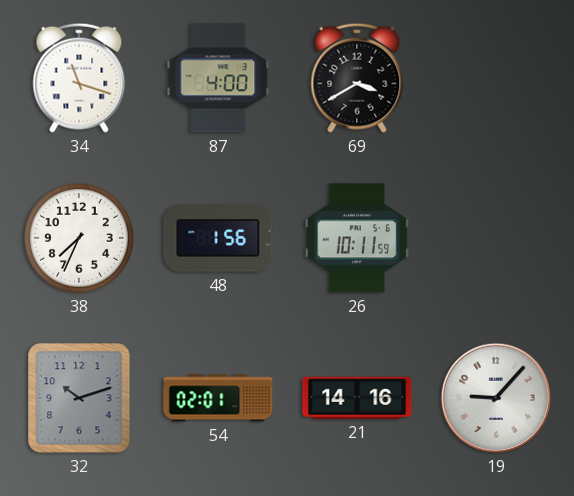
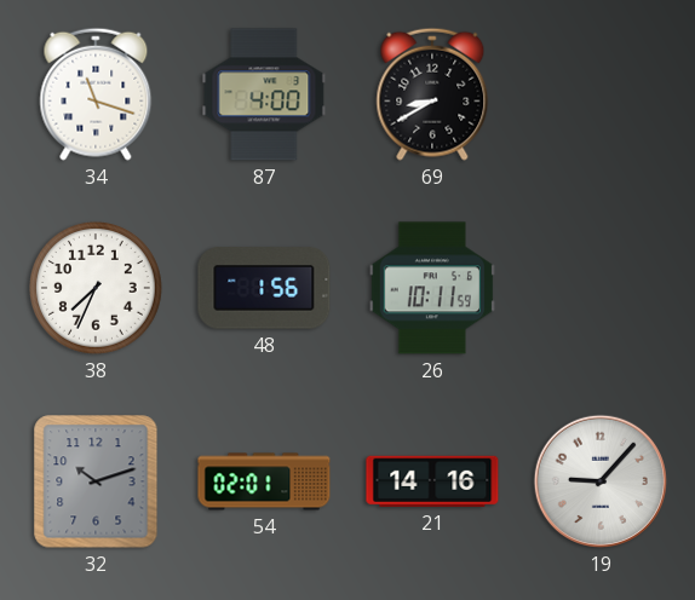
69: 3:40 -> 8:40
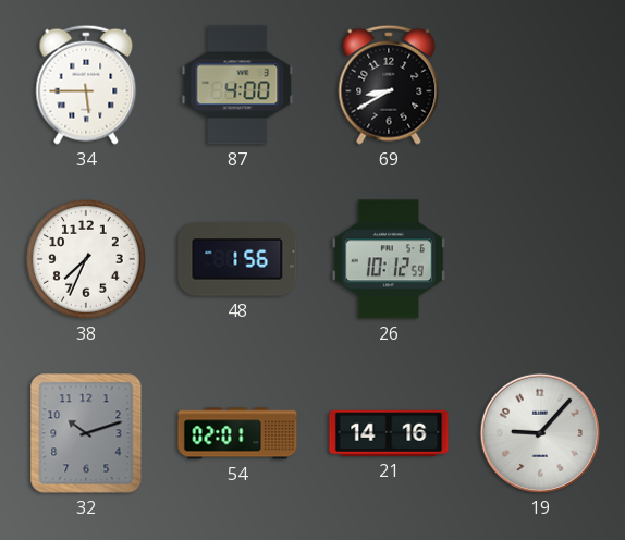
34: 11:18 -> 5:45
26: 10:11 -> 10:12
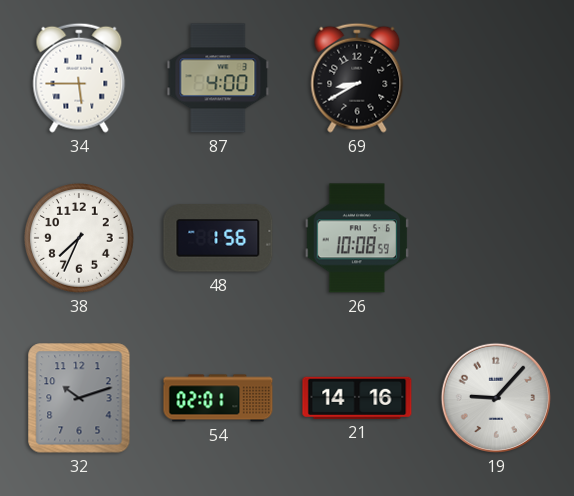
26: 10:12 -> 10:08
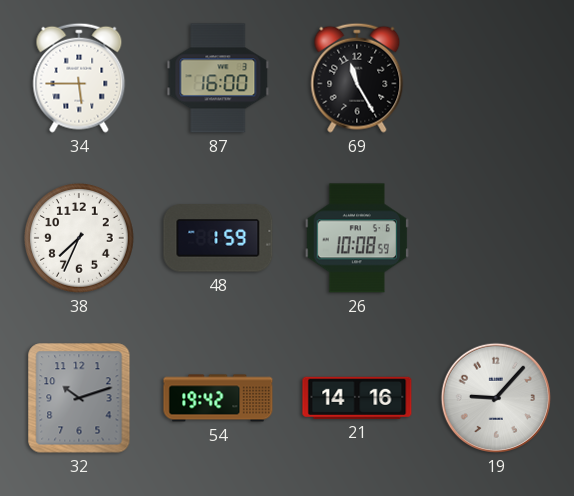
87: 4:00 -> 16:00
69: 8:40 -> 11:25
48: 1:56 -> 1:59
54: 02:01 -> 19:42
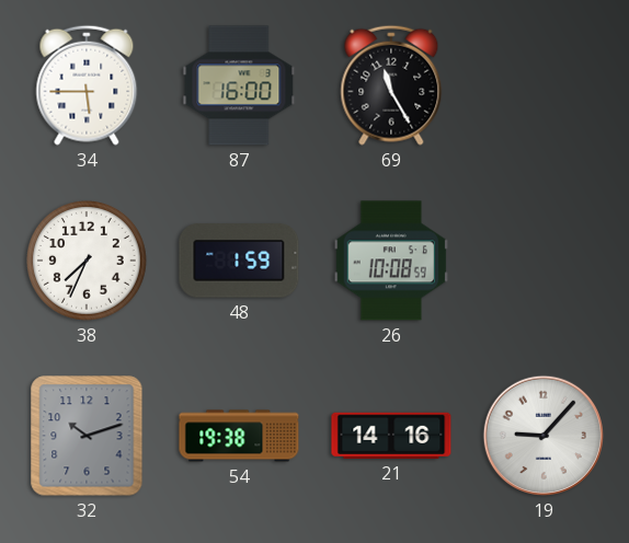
54: 19:42 -> 19:38
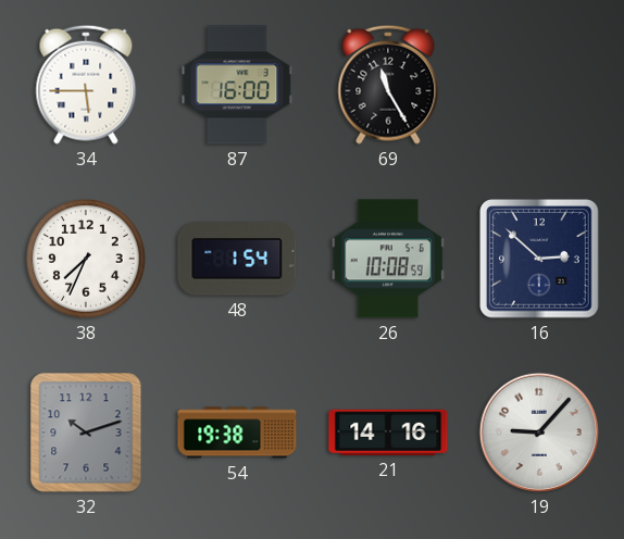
48: 1:59 -> 1:54
16: none -> 2:52
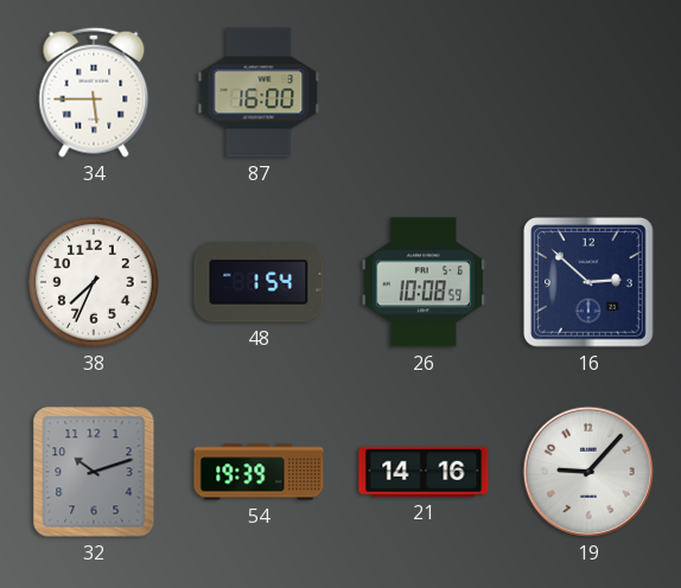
69: 11:25 -> none
54: 19:38 -> 19:39
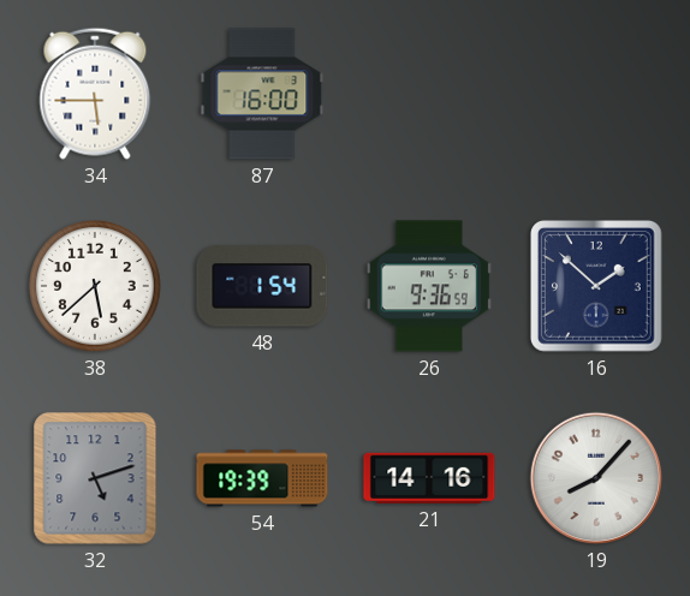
38: 7:34 -> 5:38
26: 10:08 -> 9:36
16: 2:52 -> 1:52
32: 10:12 -> 5:12
19: 9:07 -> 8:07
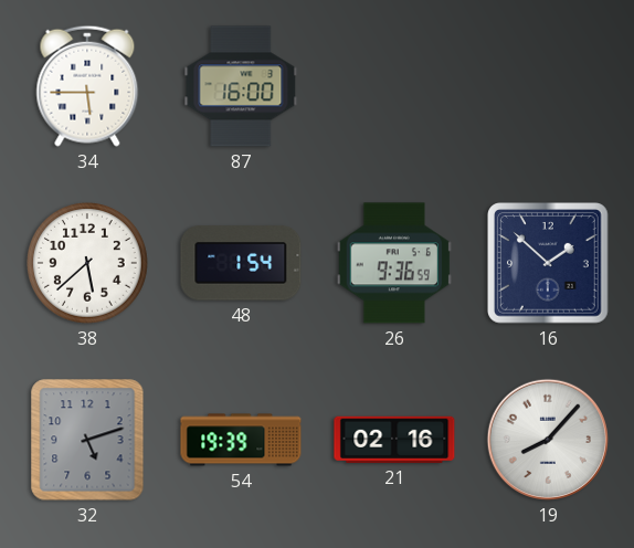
21: 14:16 -> 02:16
